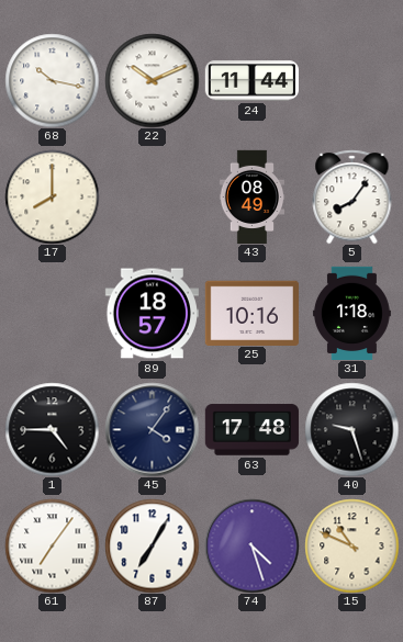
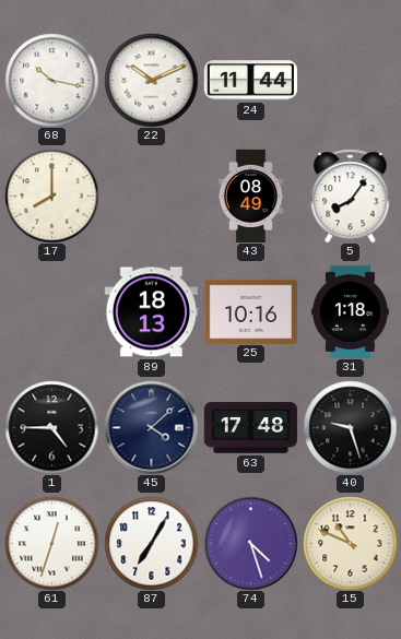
89: 18:57 -> 18:13
45: 4:06 -> 4:08
61: 7:06 -> 12:33
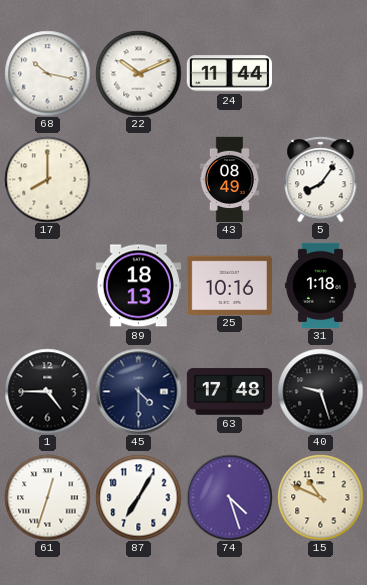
45: 4:08 -> 4:30
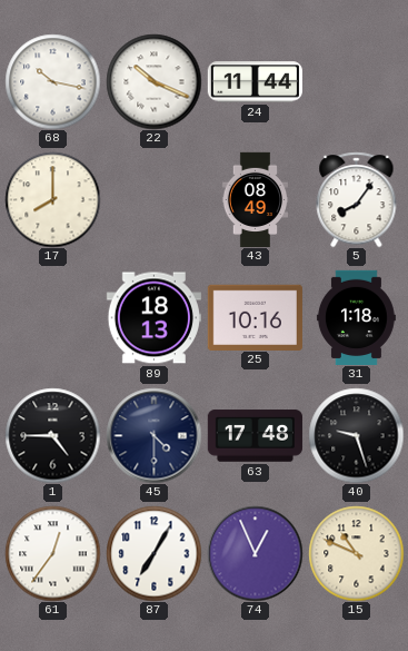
22: 10:11 -> 10:19
61: 12:33 -> 12:36
74: 4:27 -> 12:56
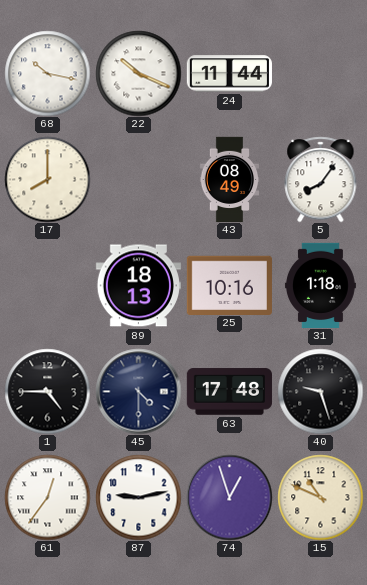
87: 7:05 -> 9:13
74: 12:56 -> 12:57
